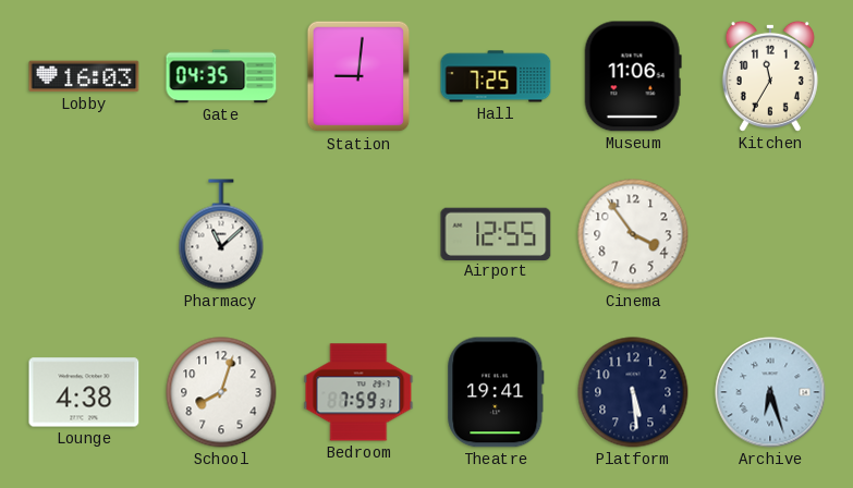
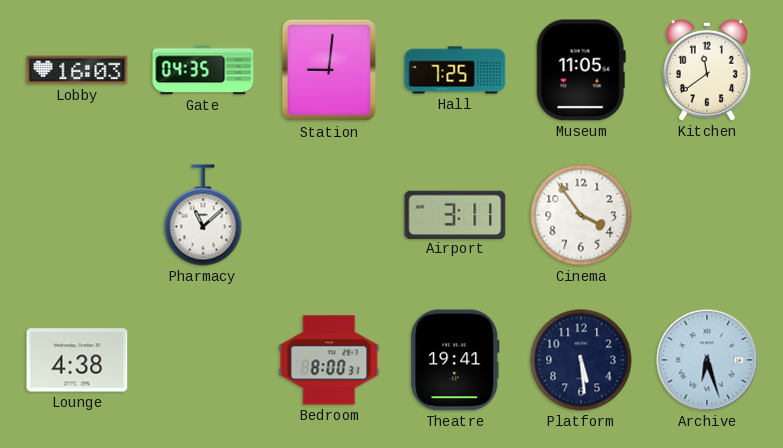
Museum: 11:06 -> 11:05
Kitchen: 11:35 -> 11:39
Airport: 12:55 -> 3:11
School: 8:03 -> none
Bedroom: 7:59 -> 8:00
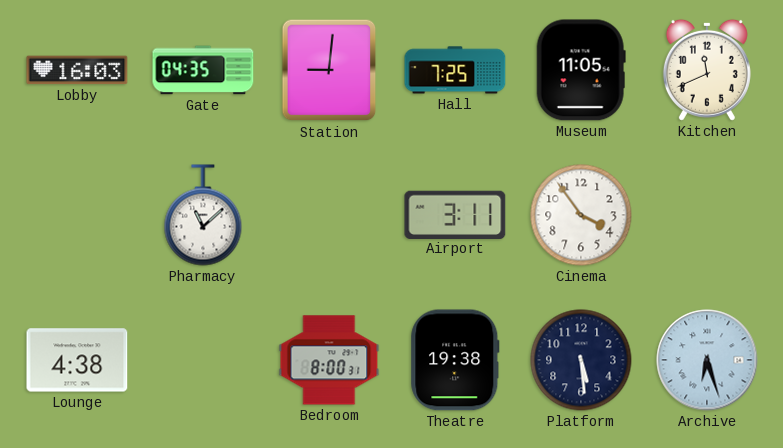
Kitchen: 11:39 -> 11:41
Theatre: 19:41 -> 19:38
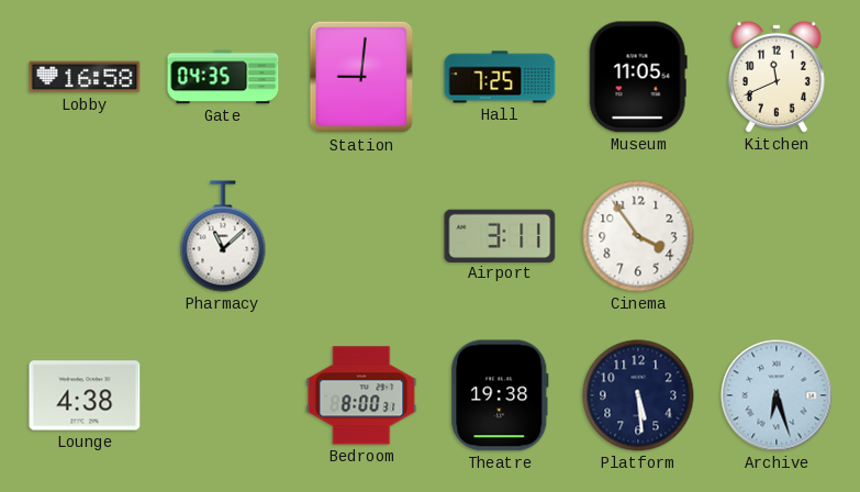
Lobby: 16:03 -> 16:58
